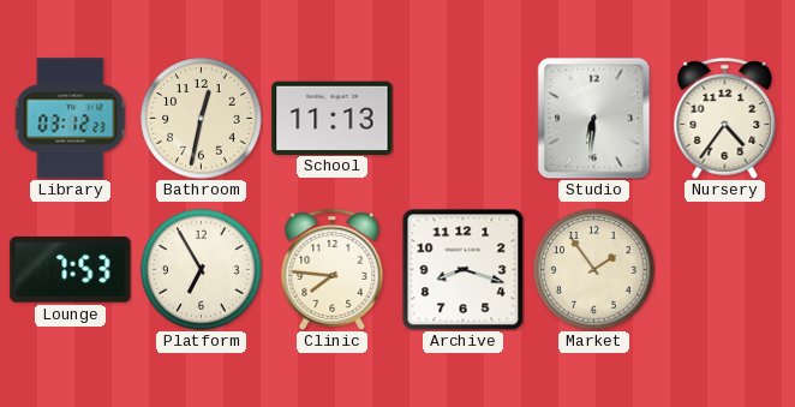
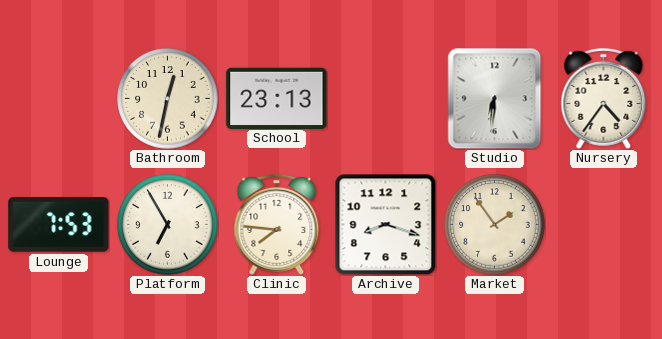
Library: 03:12 -> none
School: 11:13 -> 23:13
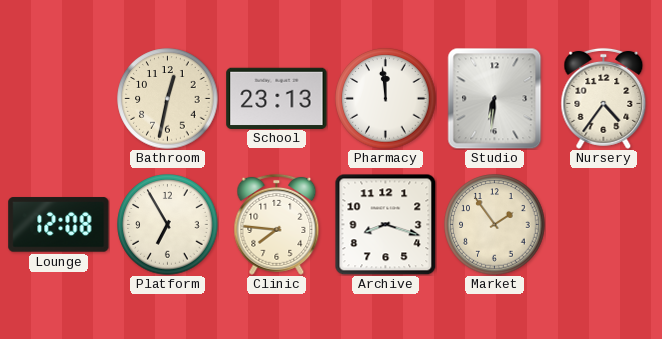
Pharmacy: none -> 11:59
Lounge: 7:53 -> 12:08
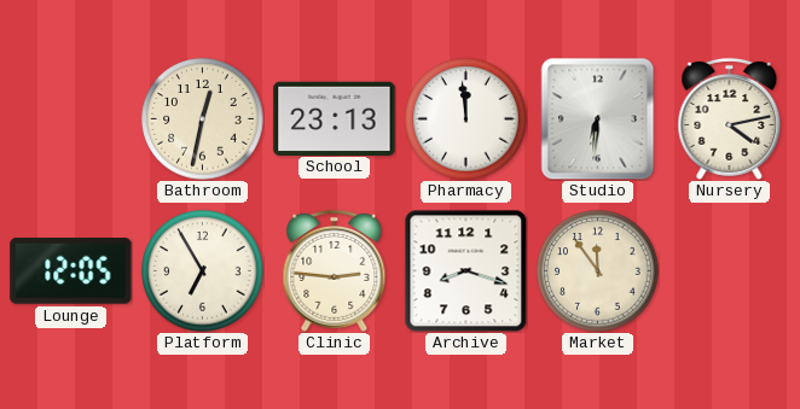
Nursery: 4:36 -> 4:13
Lounge: 12:08 -> 12:05
Clinic: 7:46 -> 2:46
Market: 1:54 -> 11:54
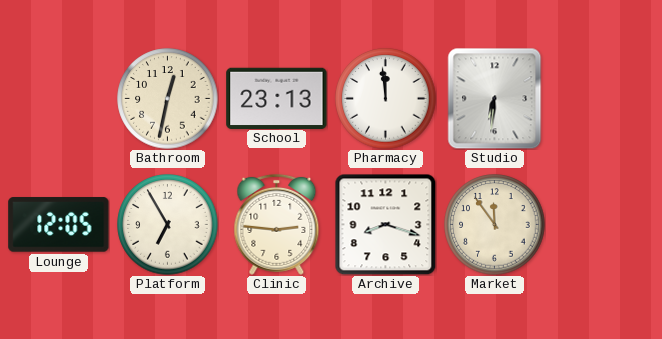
Nursery: 4:13 -> none
